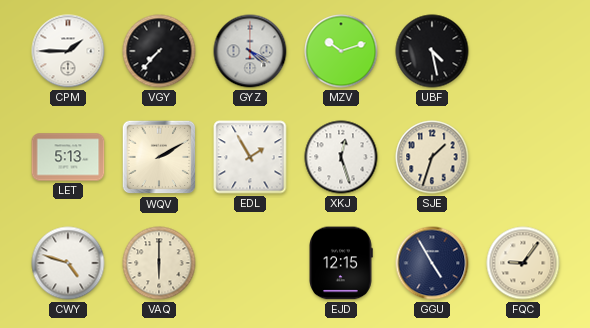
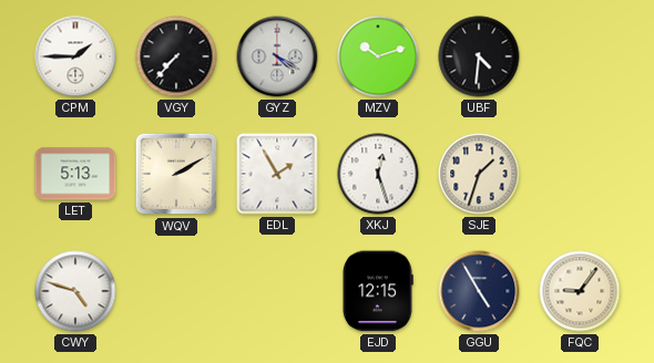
UBF: 4:28 -> 4:31
VAQ: 6:00 -> none
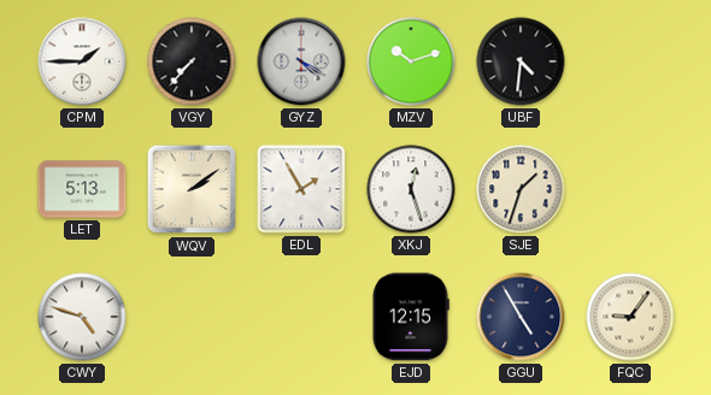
WQV: 2:10 -> 2:09
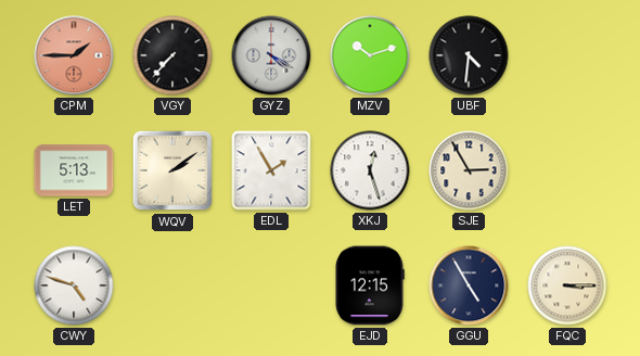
CPM dial: white -> salmon
SJE: 1:33 -> 2:55
FQC: 9:06 -> 3:15
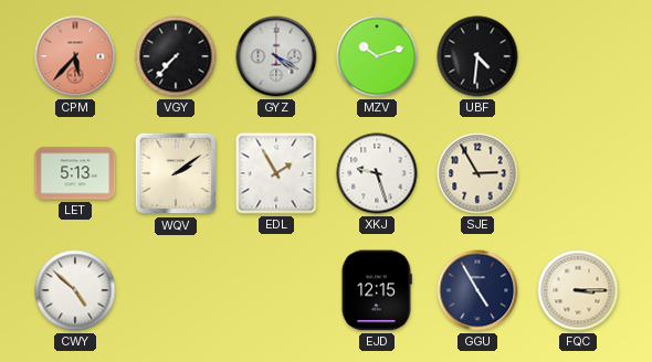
CPM: 1:45 -> 5:37
XKJ: 12:27 -> 9:27
CWY: 4:48 -> 4:52
